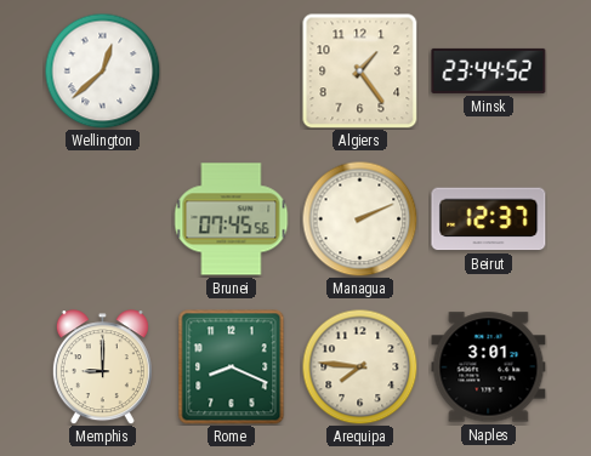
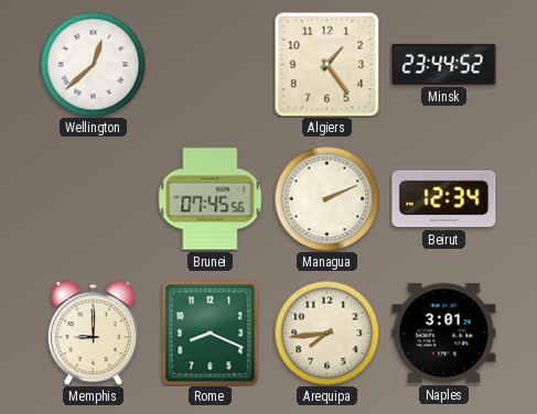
Beirut: 12:37 -> 12:34
Arequipa: 7:46 -> 7:44
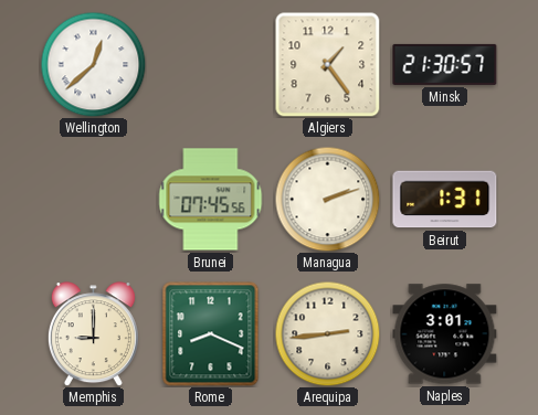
Minsk: 23:44 -> 21:30
Managua: 2:11 -> 2:12
Beirut: 12:34 -> 1:31
Arequipa: 7:44 -> 2:44
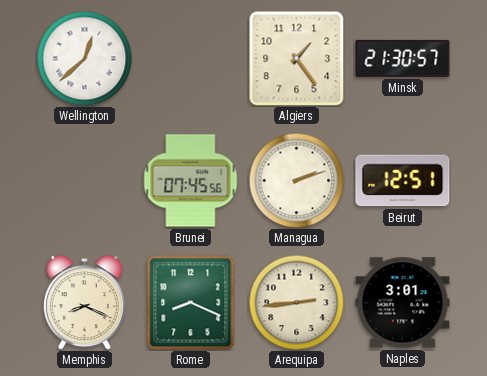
Beirut: 1:31 -> 12:51
Memphis: 9:00 -> 8:19
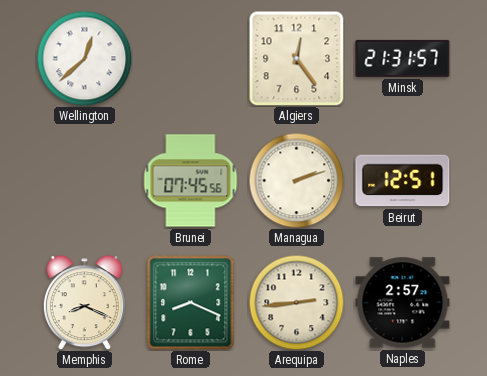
Algiers: 1:24 -> 12:24
Minsk: 21:30 -> 21:31
Naples: 3:01 -> 2:57
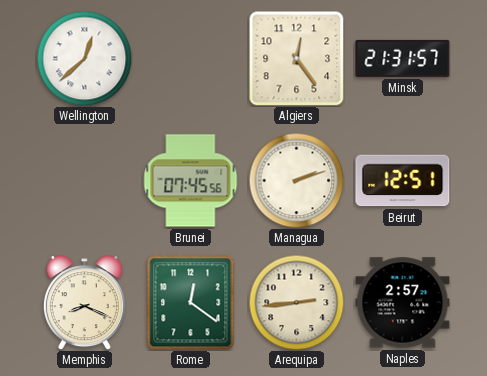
Rome: 8:19 -> 12:21
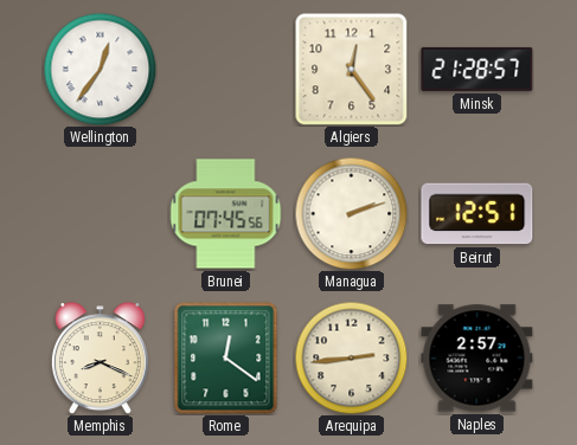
Wellington: 12:38 -> 12:36
Minsk: 21:31 -> 21:28
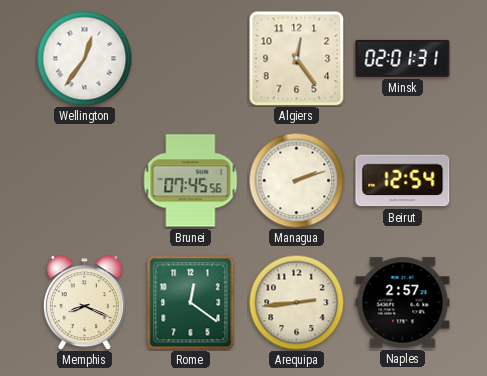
Minsk: 21:28 -> 02:01
Beirut: 12:51 -> 12:54
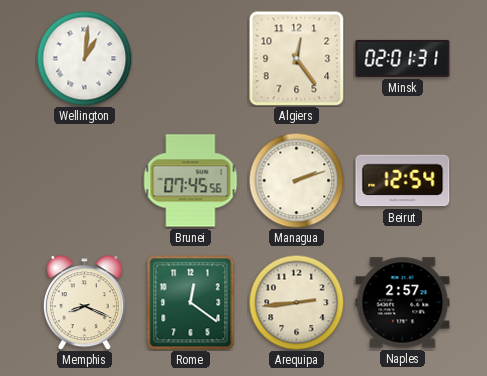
Wellington: 12:36 -> 1:01
